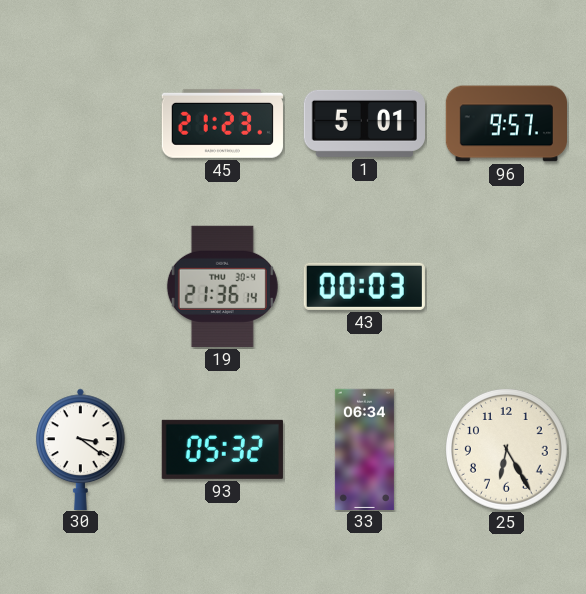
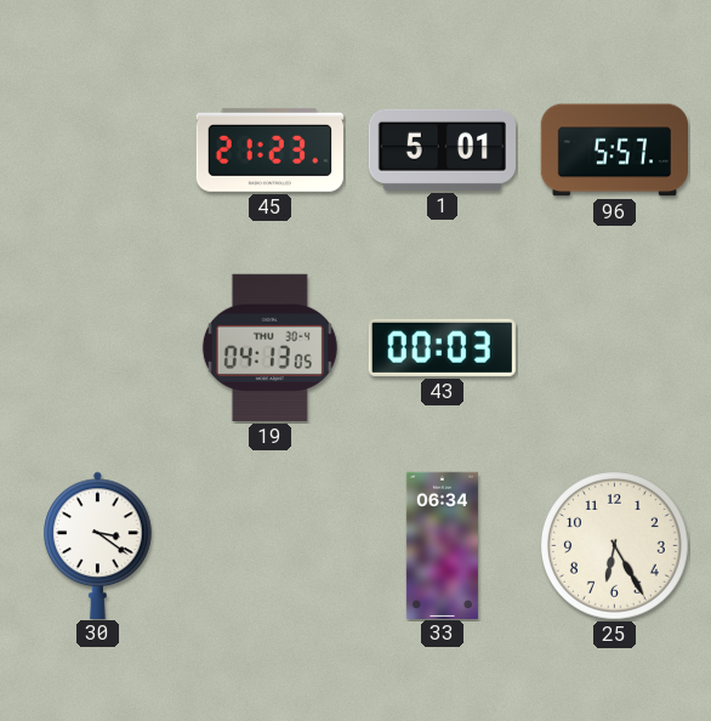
96: 9:57 -> 5:57
19: 21:36 -> 04:13
93: 05:32 -> none
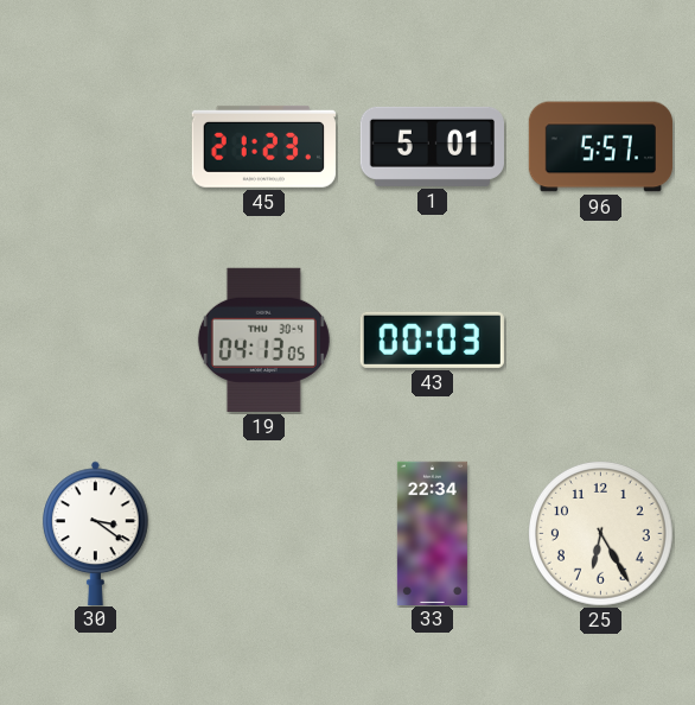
33: 06:34 -> 22:34
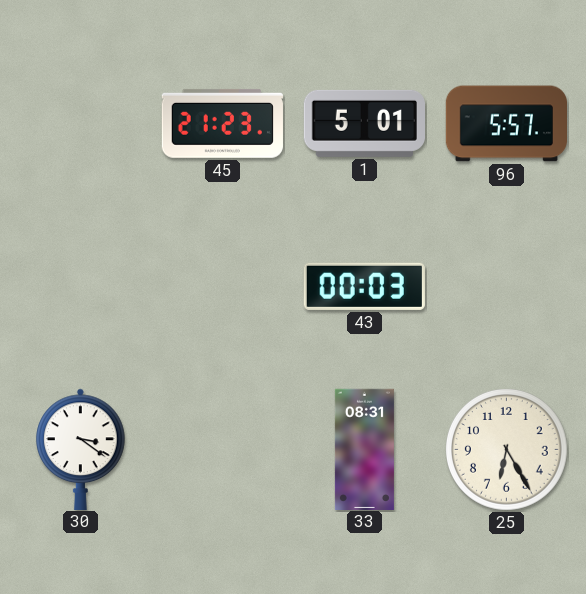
19: 04:13 -> none
33: 22:34 -> 08:31
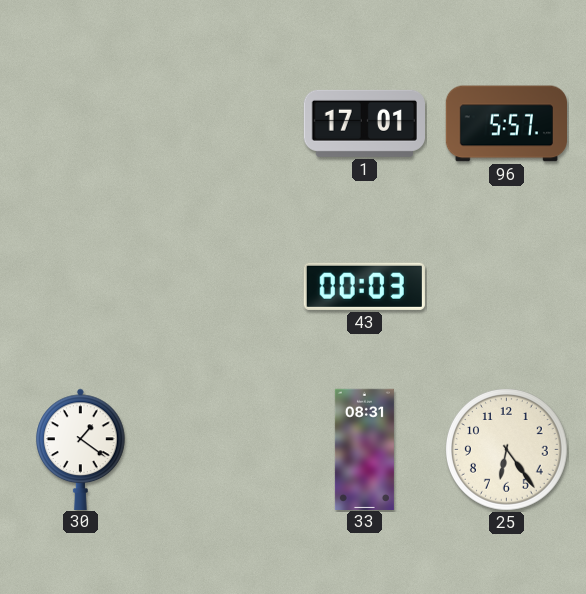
45: 21:23 -> none
1: 5:01 -> 17:01
30: 3:21 -> 1:21
25: 6:25 -> 6:24
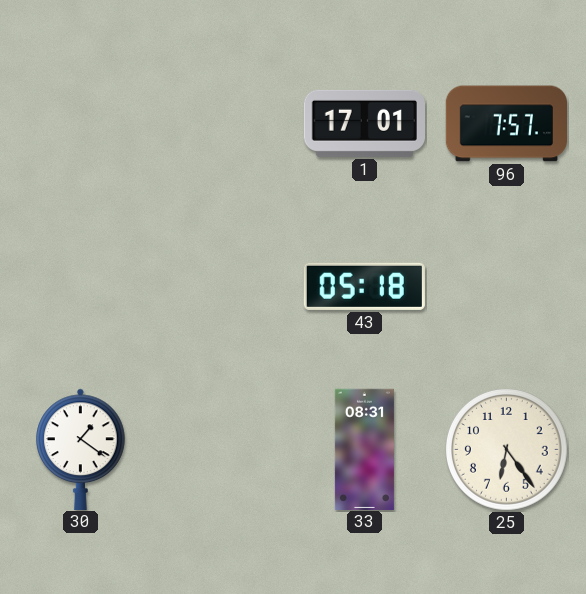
96: 5:57 -> 7:57
43: 00:03 -> 05:18
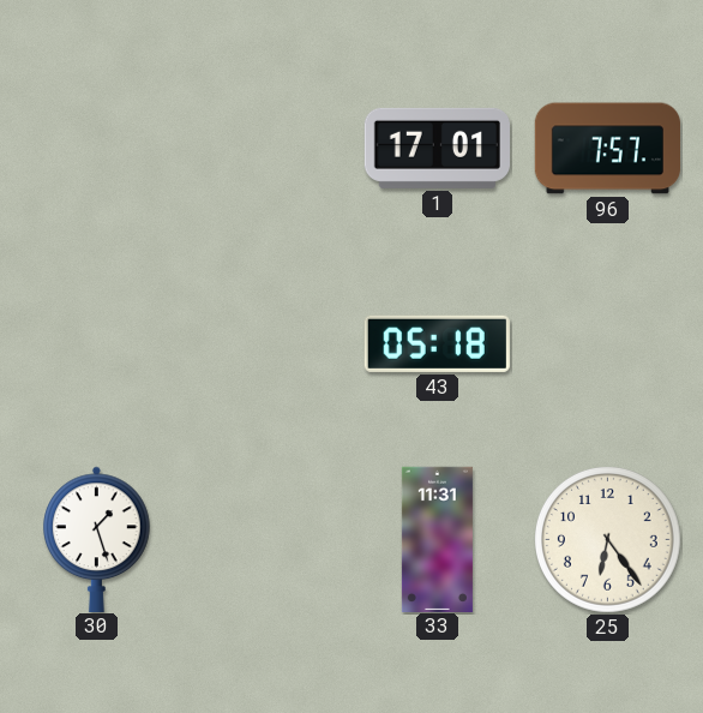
30: 1:21 -> 1:27
33: 08:31 -> 11:31
